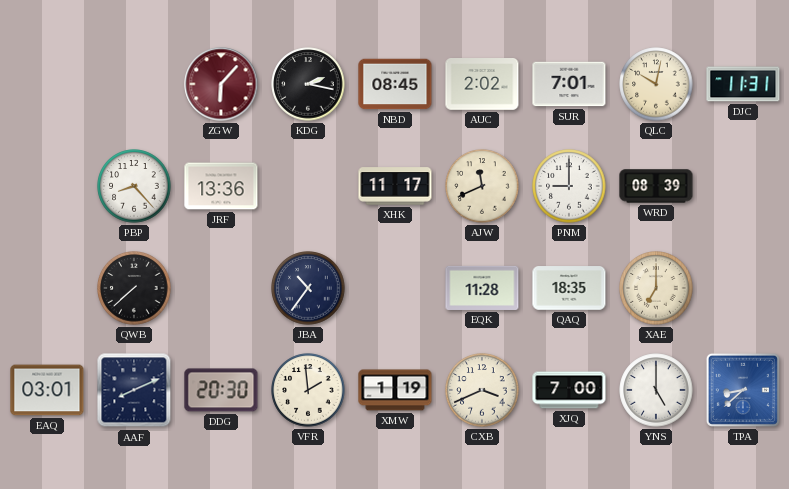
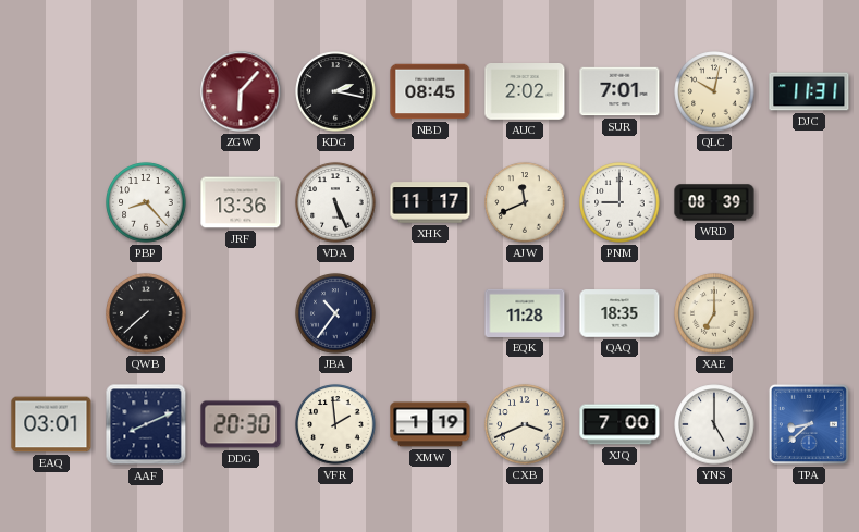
VDA: none -> 5:26
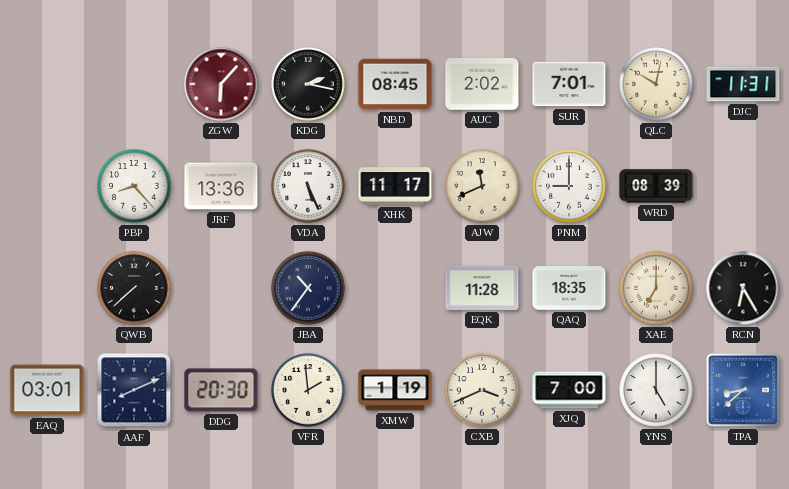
RCN: none -> 6:25
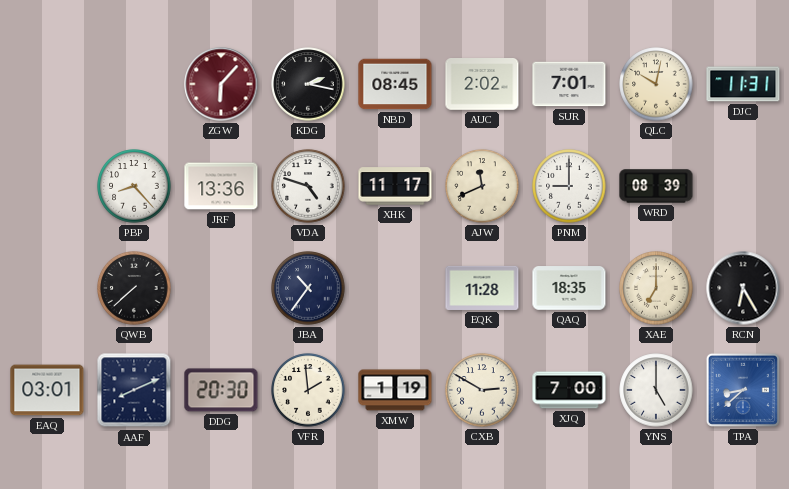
VDA: 5:26 -> 4:48
CXB: 3:41 -> 2:50
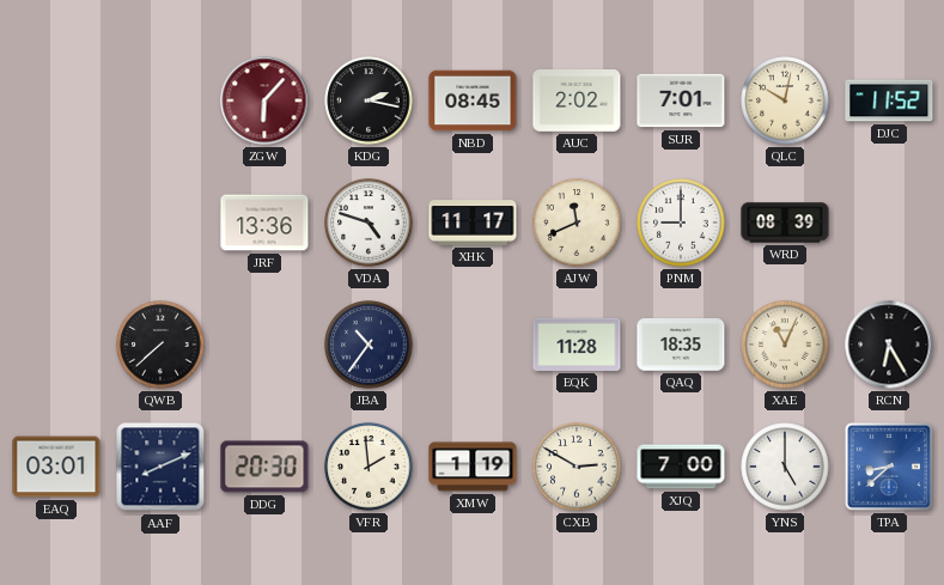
DJC: 11:31 -> 11:52
PBP: 8:23 -> none
XAE: 7:00 -> 11:04
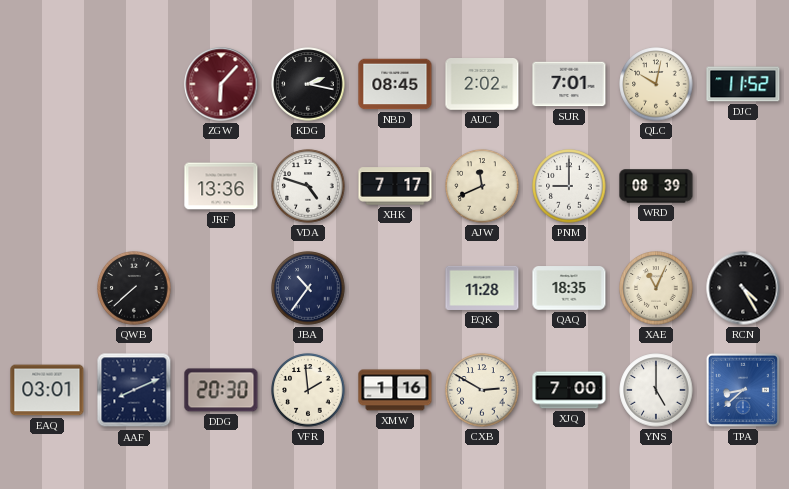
XHK: 11:17 -> 7:17
RCN: 6:25 -> 4:25
XMW: 1:19 -> 1:16
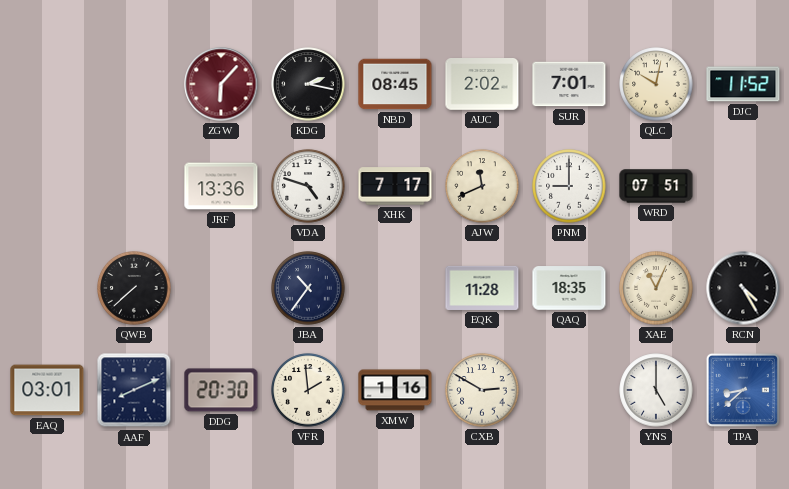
WRD: 08:39 -> 07:51
XJQ: 7:00 -> none
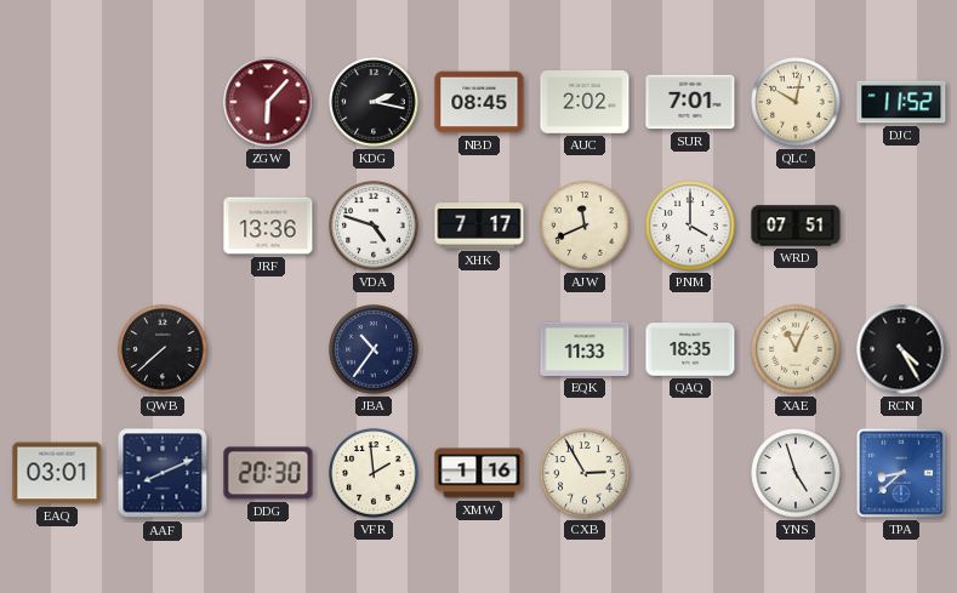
PNM: 9:00 -> 4:00
EQK: 11:28 -> 11:33
CXB: 2:50 -> 2:55
YNS: 5:00 -> 4:57
